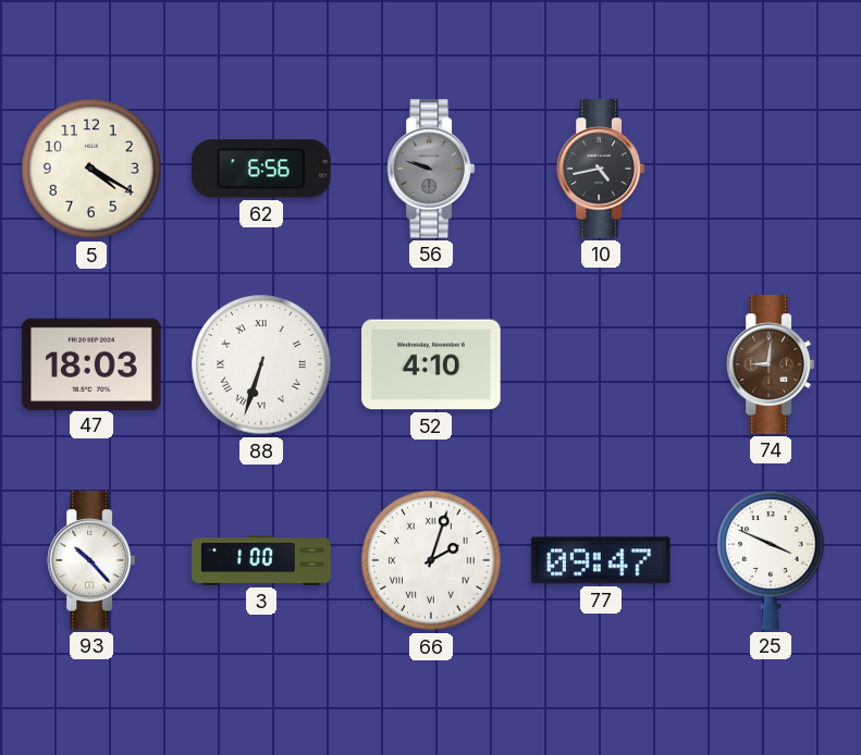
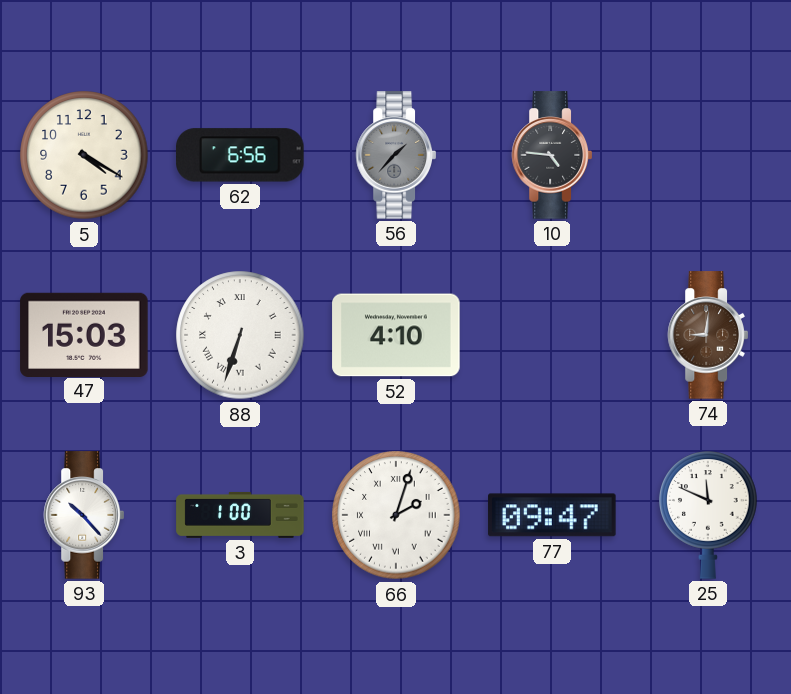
56: 9:48 -> 1:37
10: 4:43 -> 4:46
47: 18:03 -> 15:03
25: 3:49 -> 11:49
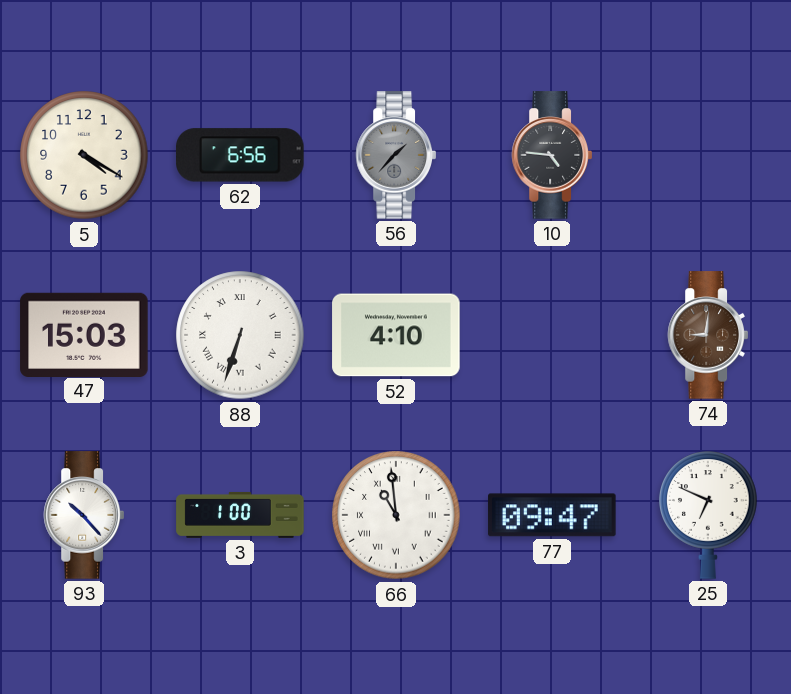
66: 2:03 -> 10:59
25: 11:49 -> 6:49
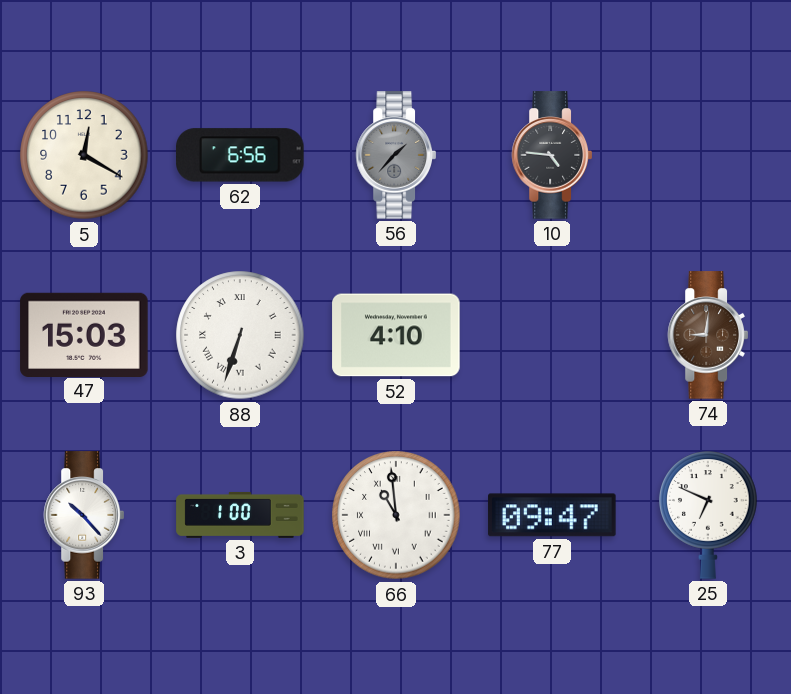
5: 4:20 -> 12:20
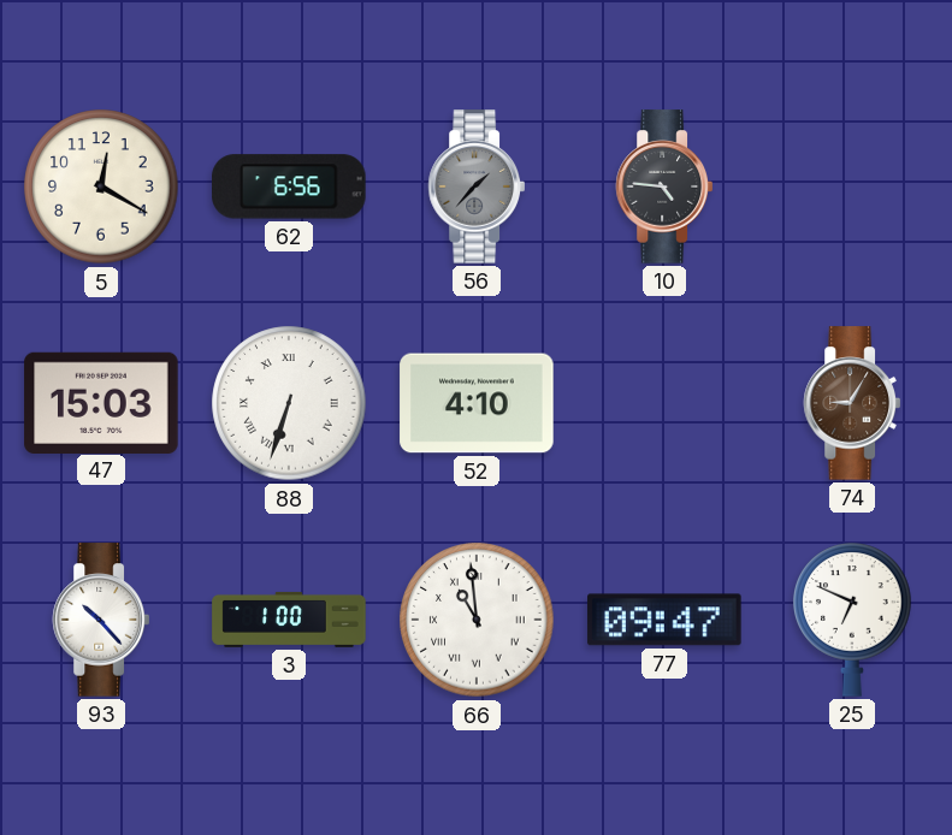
74: 9:01 -> 9:05
